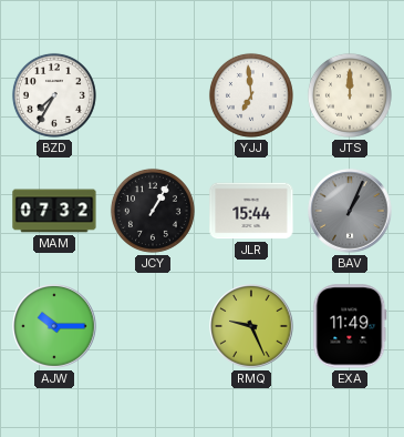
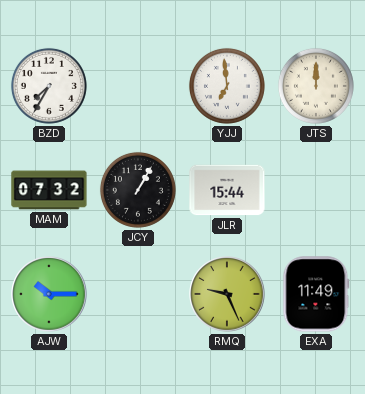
BAV: 1:04 -> none
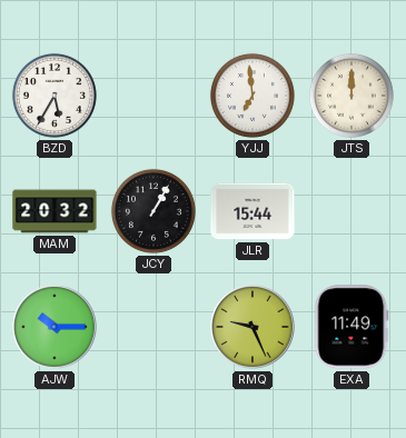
BZD: 7:35 -> 5:35
MAM: 07:32 -> 20:32
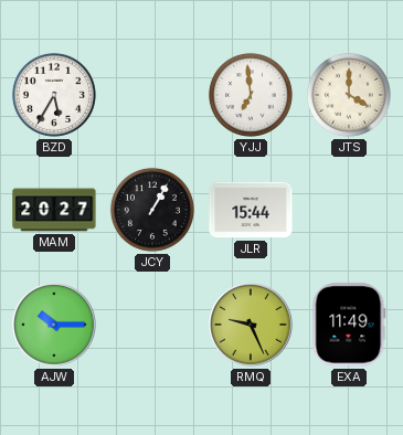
JTS: 12:00 -> 4:00
MAM: 20:32 -> 20:27
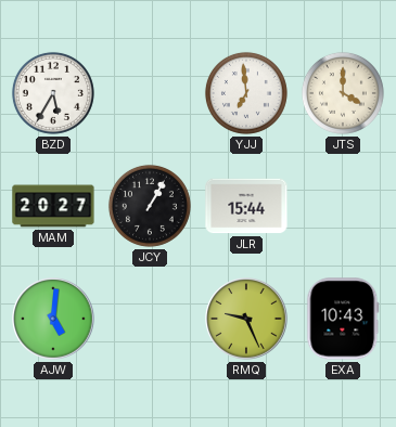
AJW: 10:15 -> 5:01
EXA: 11:49 -> 10:43
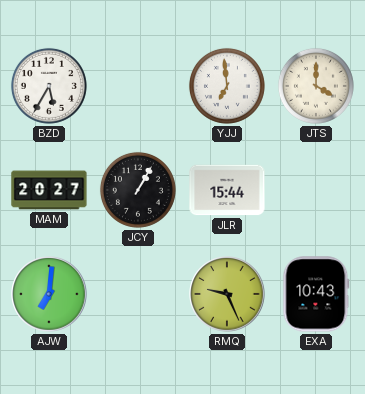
AJW: 5:01 -> 7:01
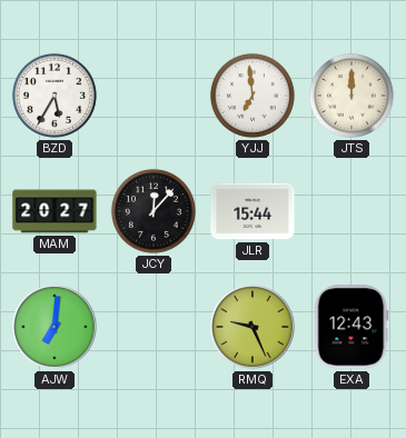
JTS: 4:00 -> 12:00
JCY: 1:05 -> 12:07
EXA: 10:43 -> 12:43
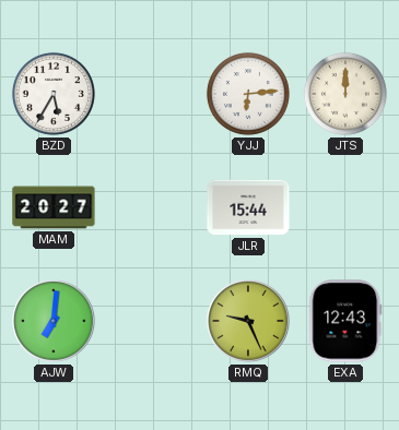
YJJ: 6:59 -> 6:14
JCY: 12:07 -> none
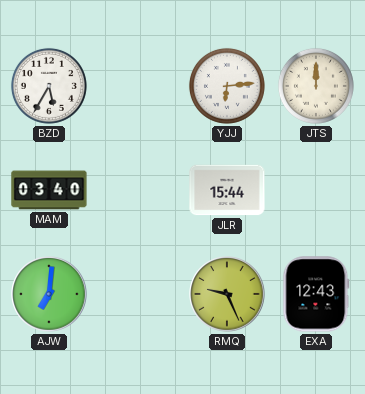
MAM: 20:27 -> 03:40
